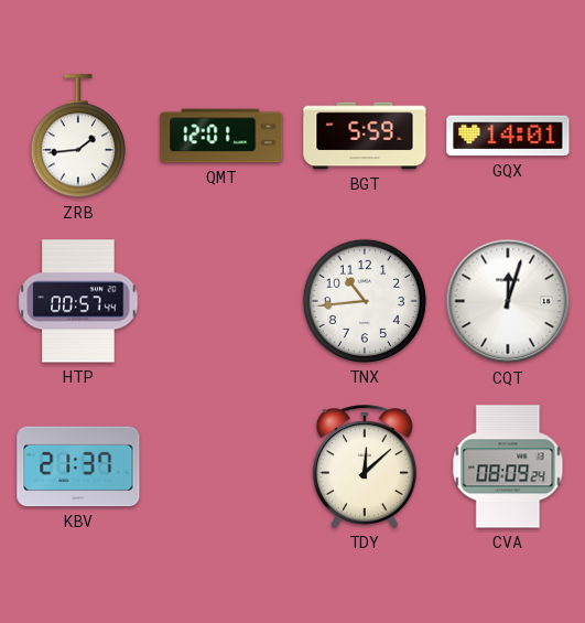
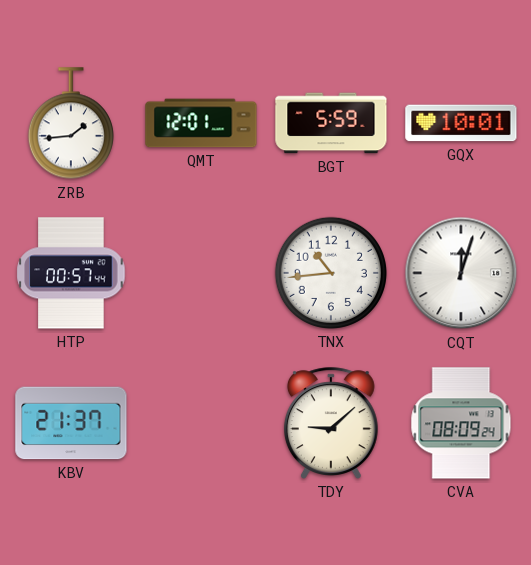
GQX: 14:01 -> 10:01
TDY: 12:08 -> 9:08
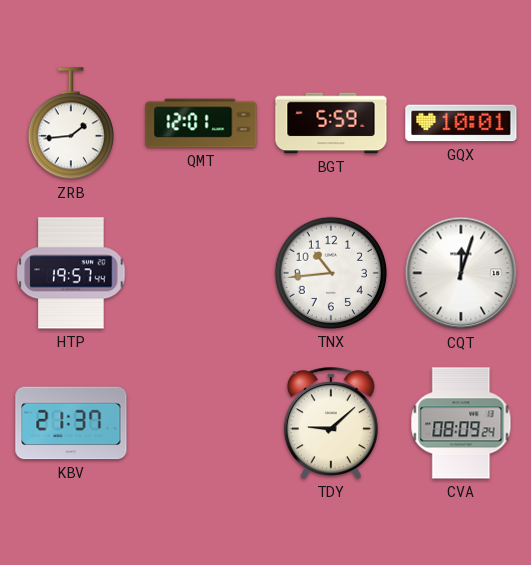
HTP: 00:57 -> 19:57
